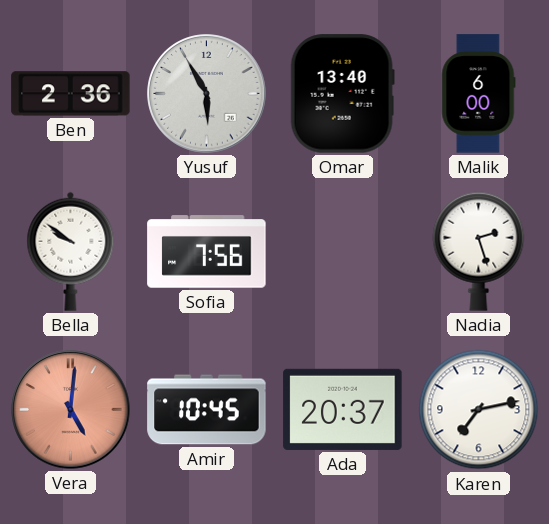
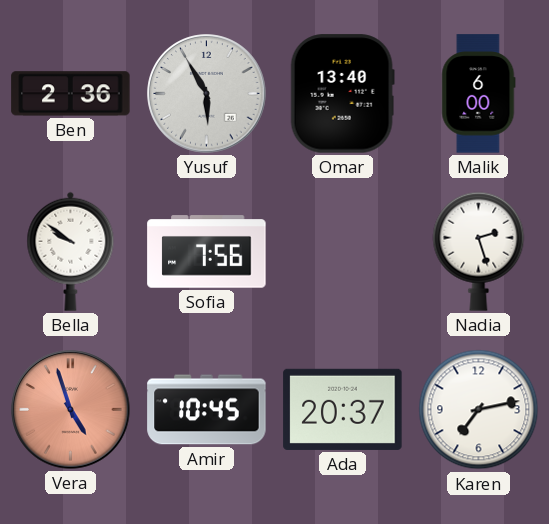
Vera: 5:01 -> 4:57
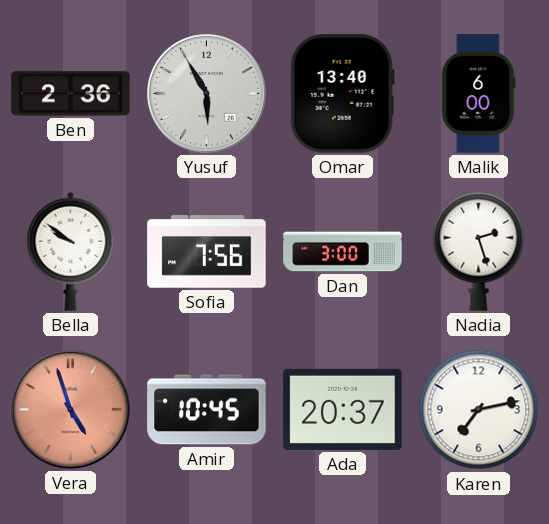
Dan: none -> 3:00
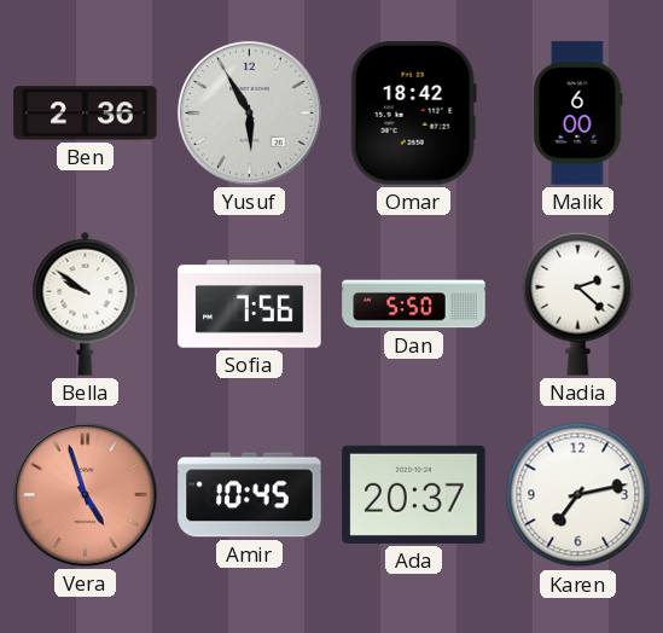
Omar: 13:40 -> 18:42
Dan: 3:00 -> 5:50
Nadia: 2:27 -> 2:22
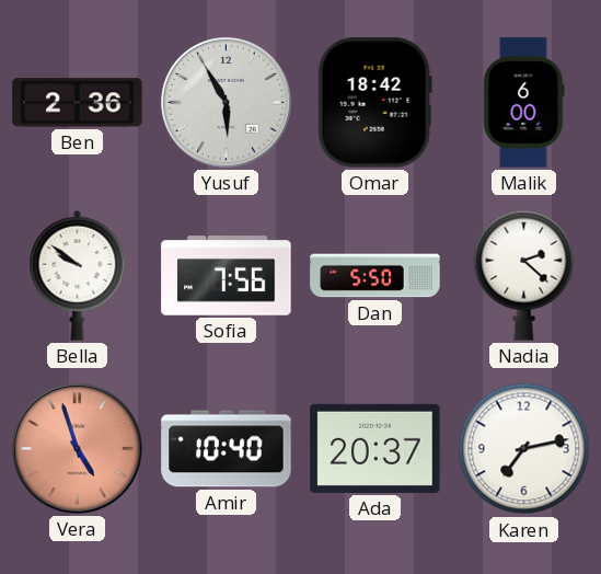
Amir: 10:45 -> 10:40
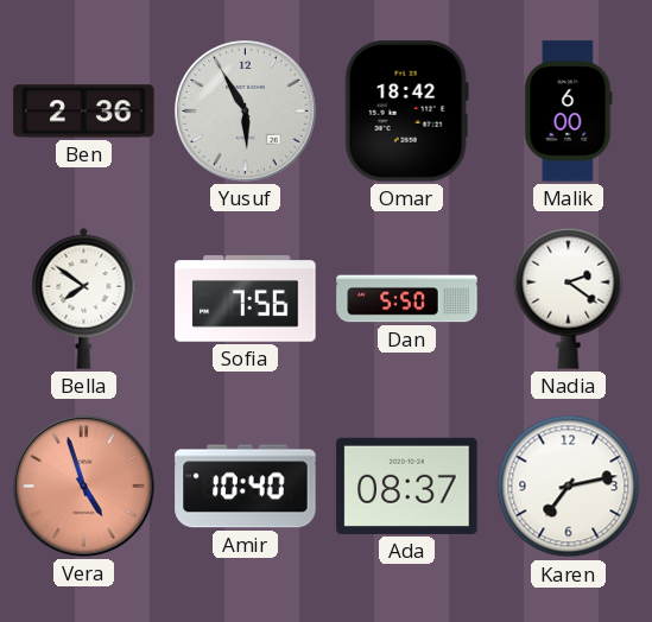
Bella: 9:51 -> 7:51
Nadia: 2:22 -> 2:21
Ada: 20:37 -> 08:37
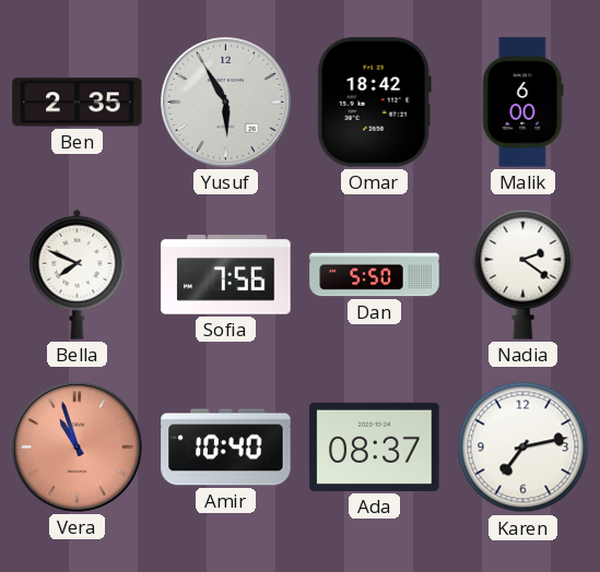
Ben: 2:36 -> 2:35
Bella: 7:51 -> 7:49
Vera: 4:57 -> 10:57
